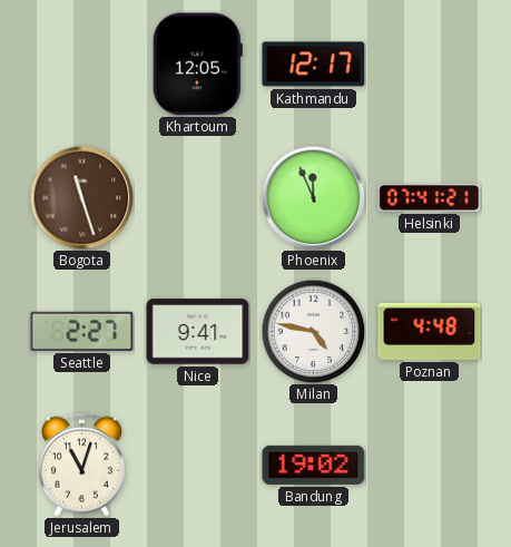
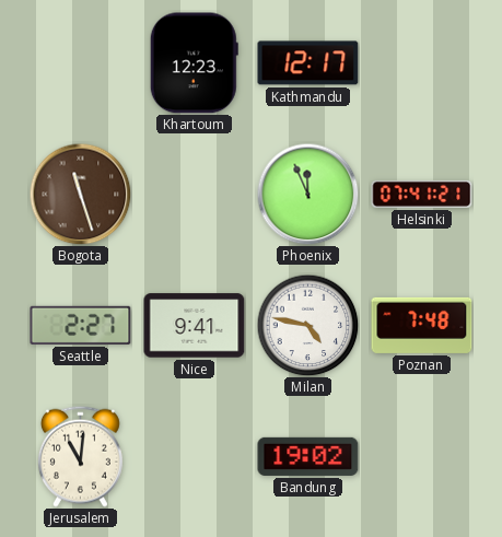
Khartoum: 12:05 -> 12:23
Poznan: 4:48 -> 7:48
Jerusalem: 11:03 -> 11:01
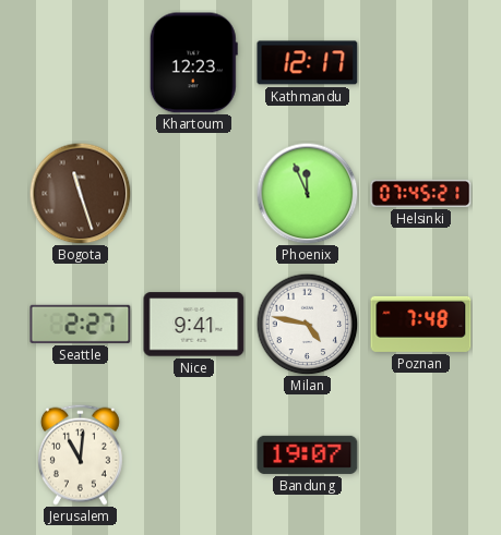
Helsinki: 07:41 -> 07:45
Bandung: 19:02 -> 19:07
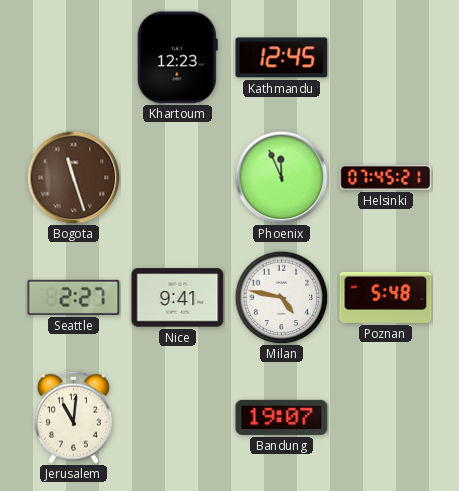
Kathmandu: 12:17 -> 12:45
Poznan: 7:48 -> 5:48
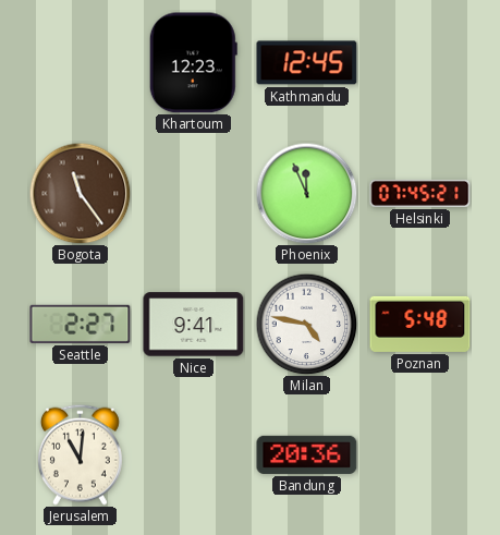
Bogota: 11:27 -> 11:24
Bandung: 19:07 -> 20:36
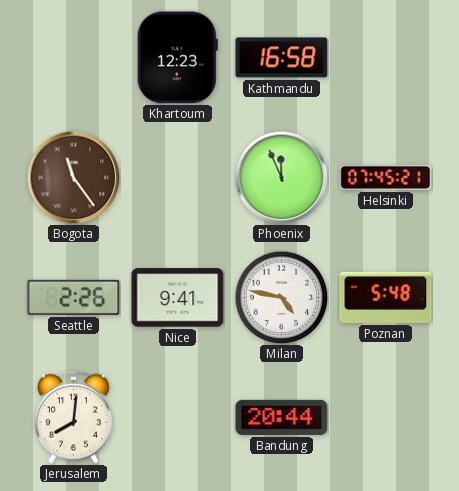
Kathmandu: 12:45 -> 16:58
Seattle: 2:27 -> 2:26
Jerusalem: 11:01 -> 8:01
Bandung: 20:36 -> 20:44
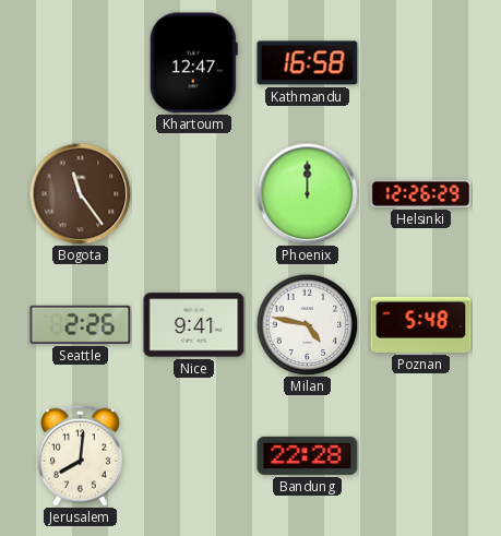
Khartoum: 12:23 -> 12:47
Phoenix: 11:56 -> 12:00
Helsinki: 07:45 -> 12:26
Bandung: 20:44 -> 22:28
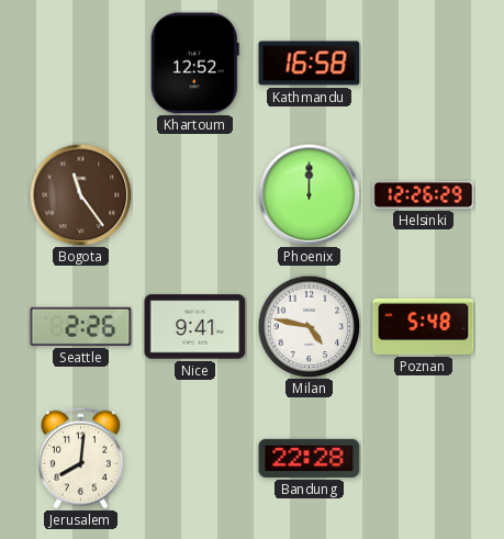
Khartoum: 12:47 -> 12:52
